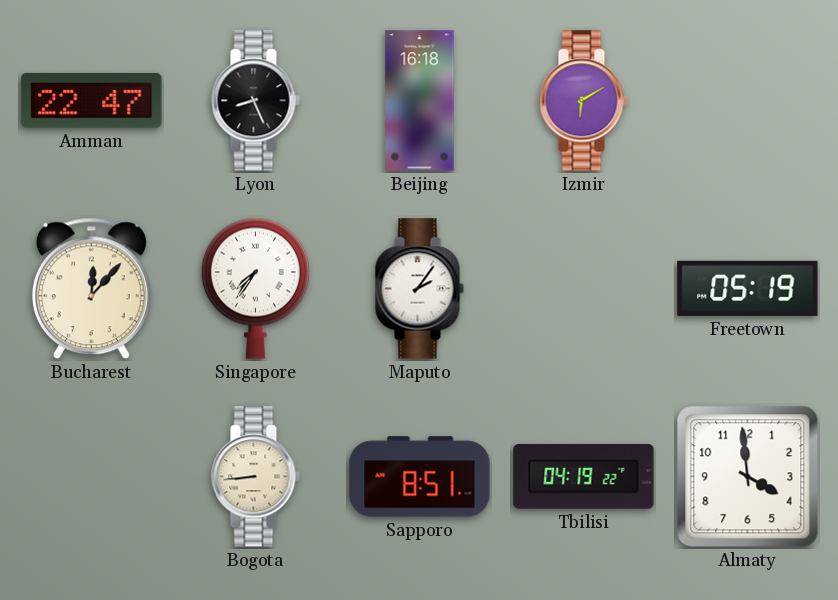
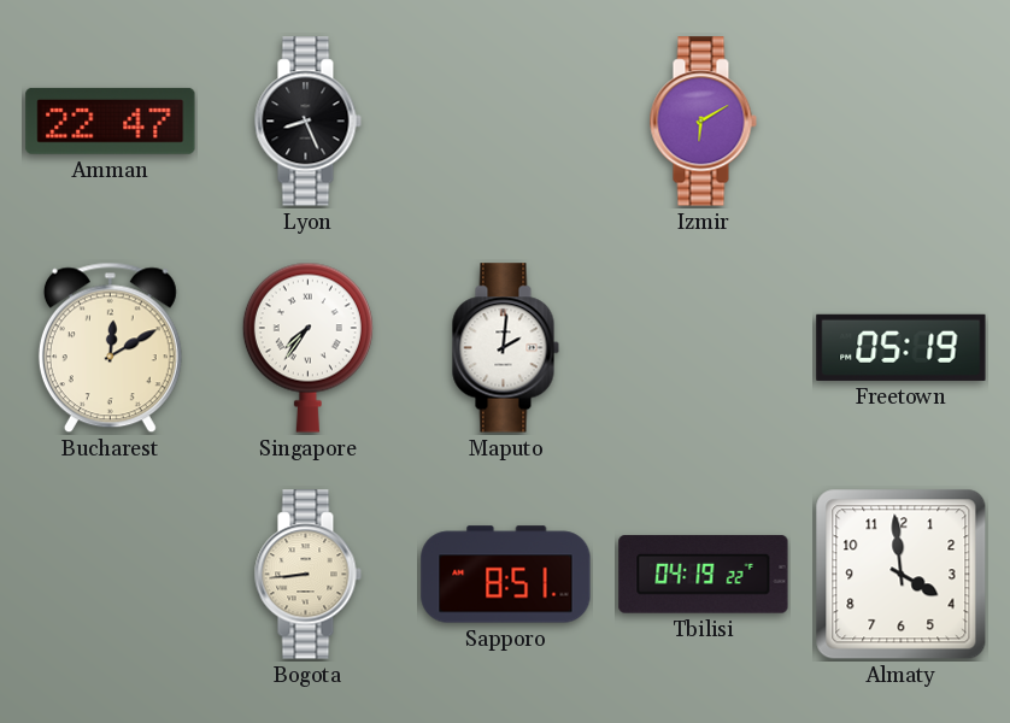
Beijing: 16:18 -> none
Bucharest: 12:07 -> 12:10
Maputo: 2:06 -> 2:01
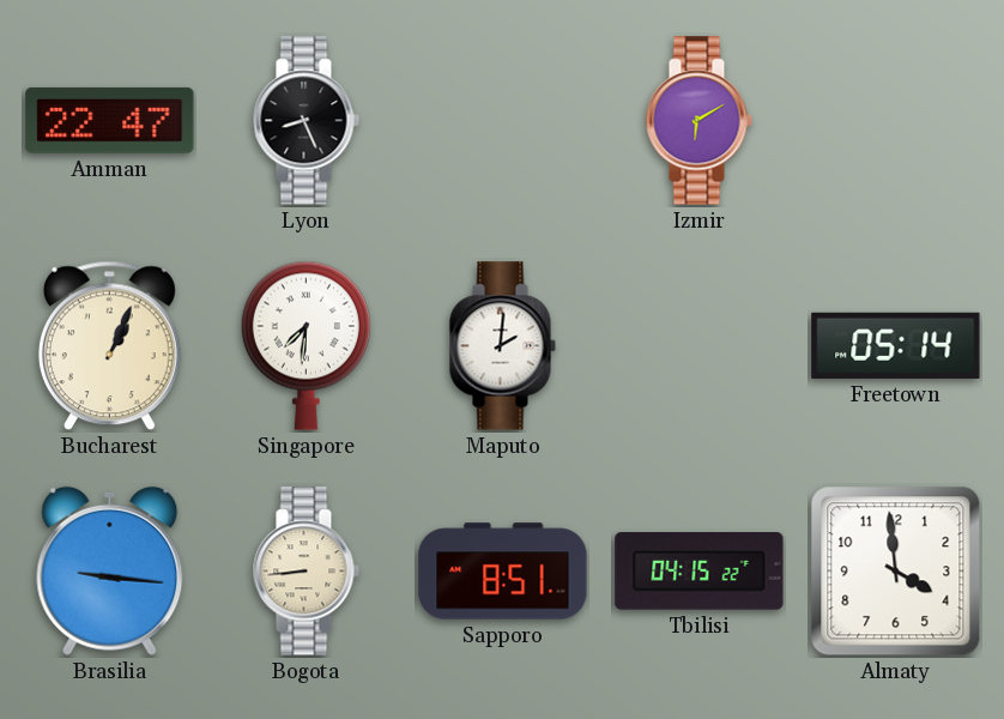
Bucharest: 12:10 -> 1:04
Singapore: 7:36 -> 7:31
Freetown: 05:19 -> 05:14
Brasilia: none -> 9:16
Tbilisi: 04:19 -> 04:15
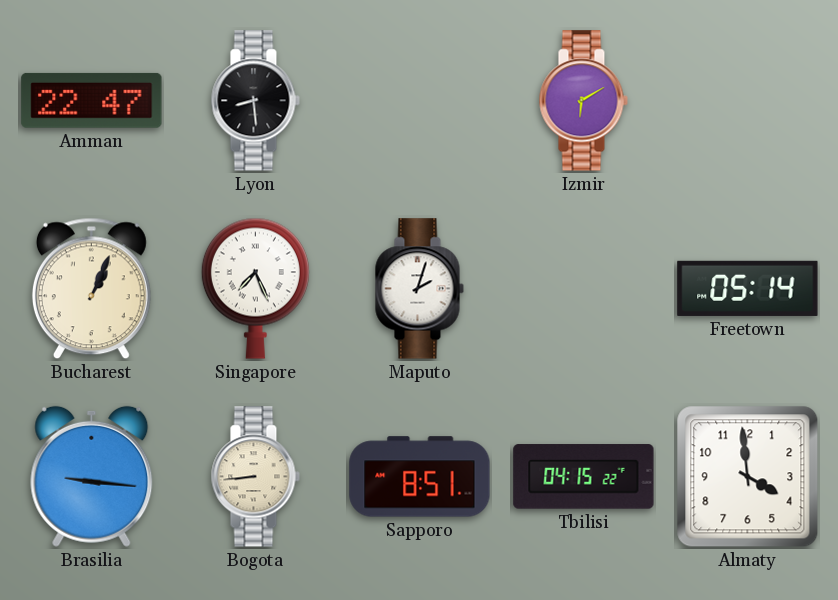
Lyon: 8:26 -> 8:29
Singapore: 7:31 -> 7:26
Maputo: 2:01 -> 2:03
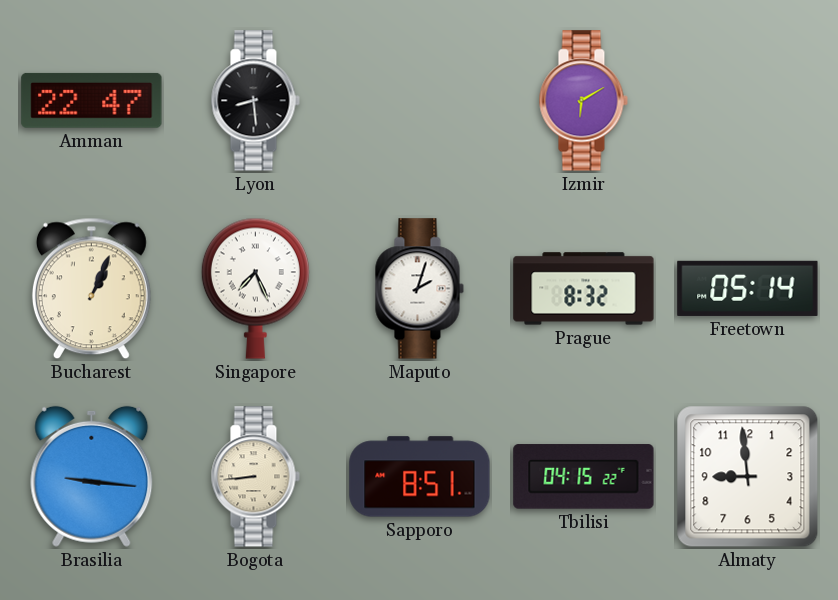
Prague: none -> 8:32
Almaty: 3:59 -> 8:59
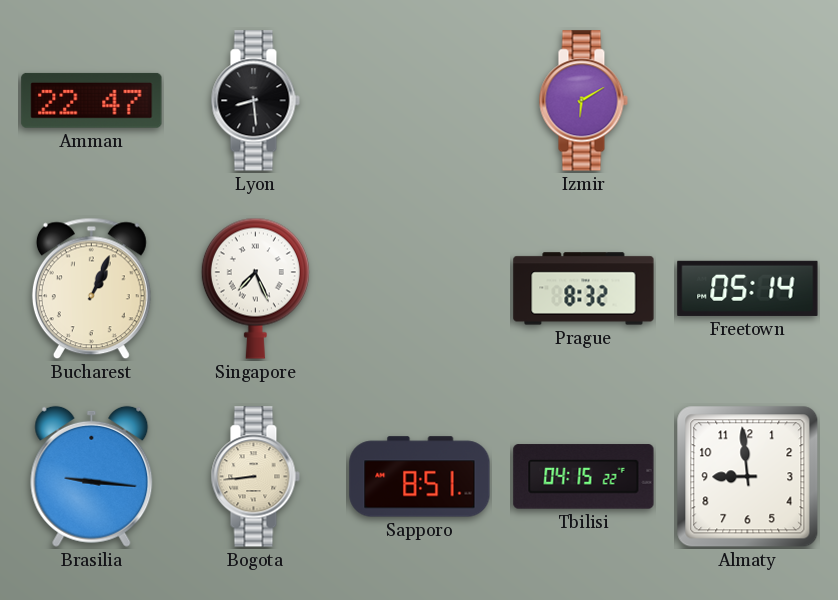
Maputo: 2:03 -> none
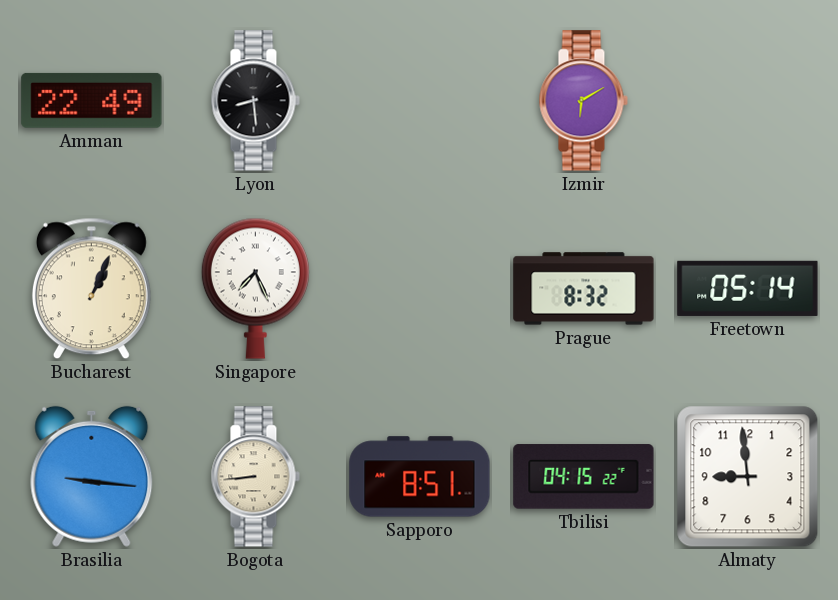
Amman: 22:47 -> 22:49
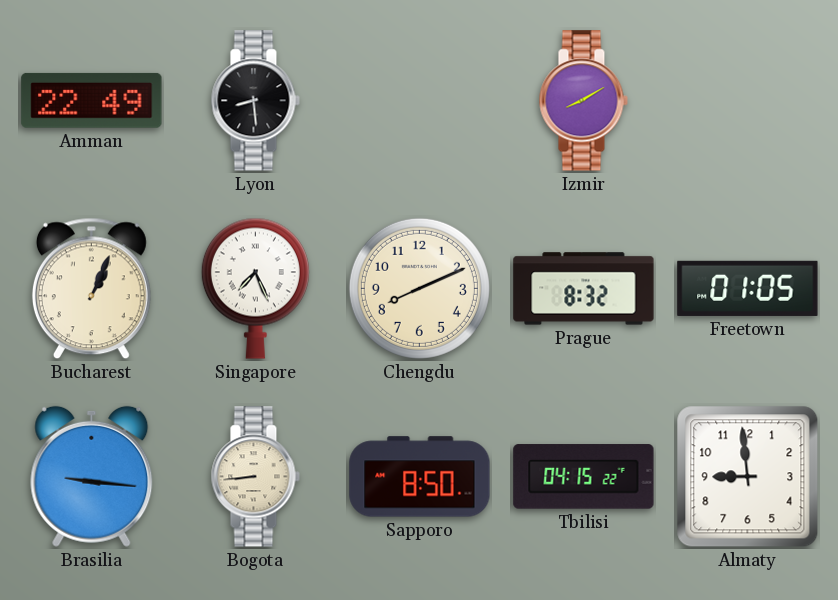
Izmir: 6:10 -> 8:10
Chengdu: none -> 8:11
Freetown: 05:14 -> 01:05
Sapporo: 8:51 -> 8:50
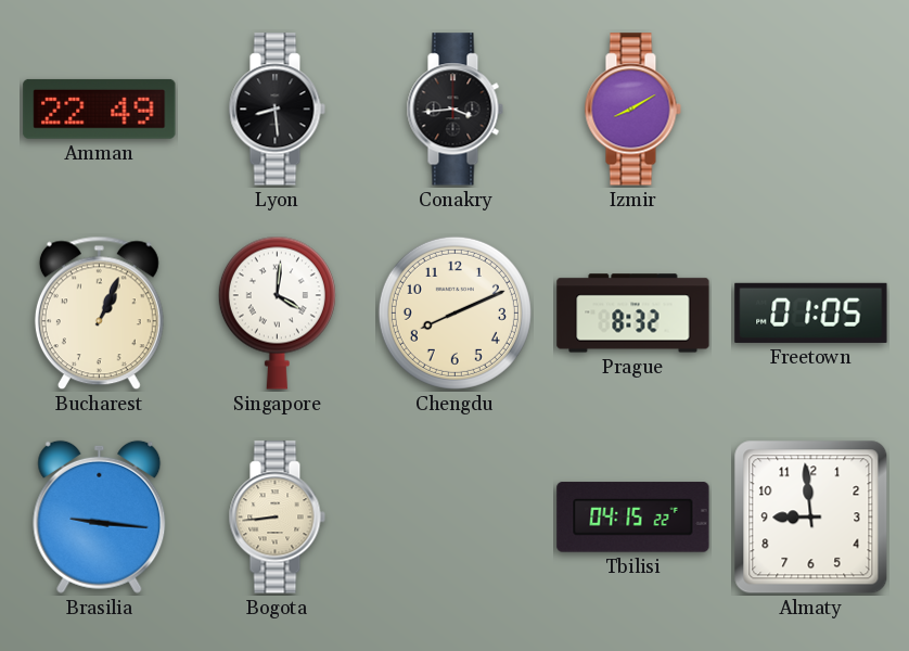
Conakry: none -> 3:44
Singapore: 7:26 -> 4:01
Sapporo: 8:50 -> none
